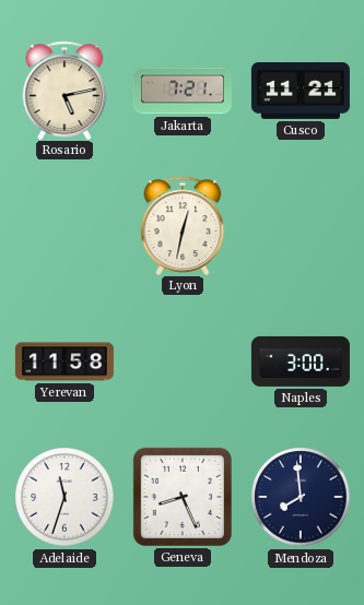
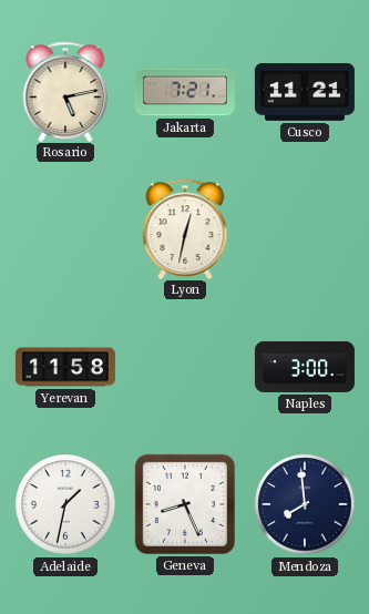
Adelaide: 11:33 -> 1:32
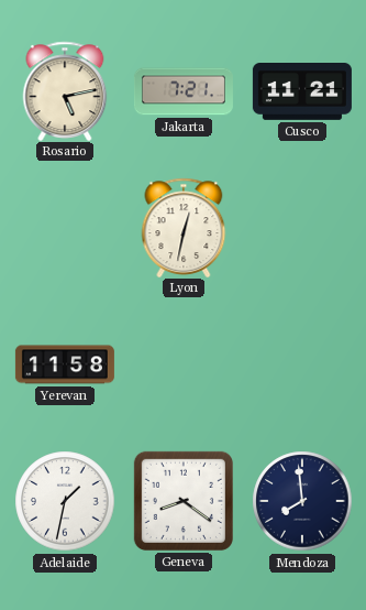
Naples: 3:00 -> none
Geneva: 8:26 -> 8:21
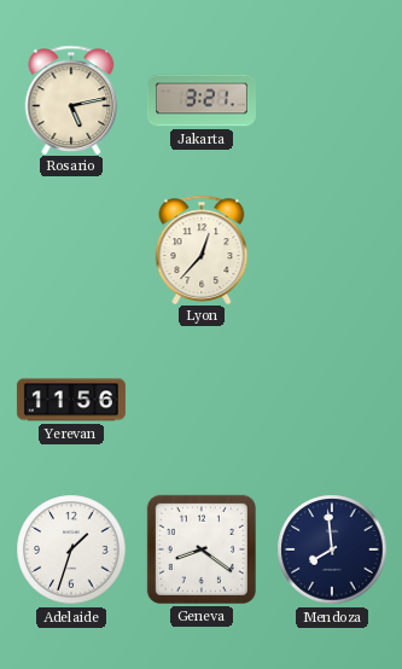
Jakarta: 7:21 -> 3:21
Cusco: 11:21 -> none
Lyon: 12:32 -> 12:37
Yerevan: 11:58 -> 11:56
Adelaide: 1:32 -> 1:33
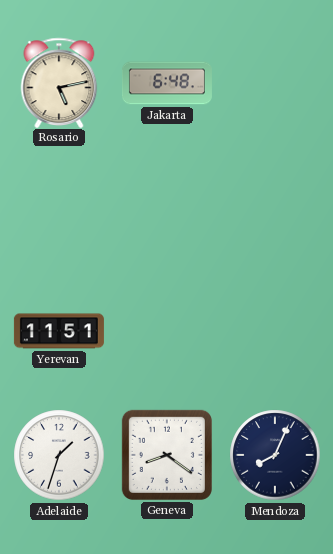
Jakarta: 3:21 -> 6:48
Lyon: 12:37 -> none
Yerevan: 11:56 -> 11:51
Mendoza: 7:59 -> 8:04
